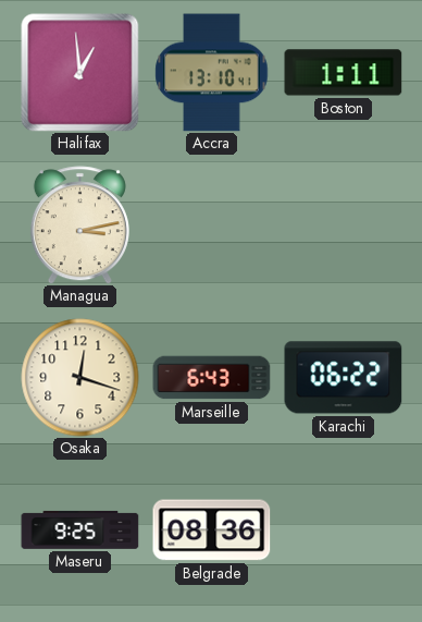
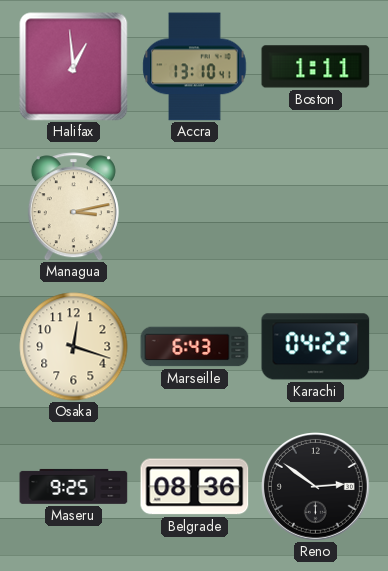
Karachi: 06:22 -> 04:22
Reno: none -> 2:51
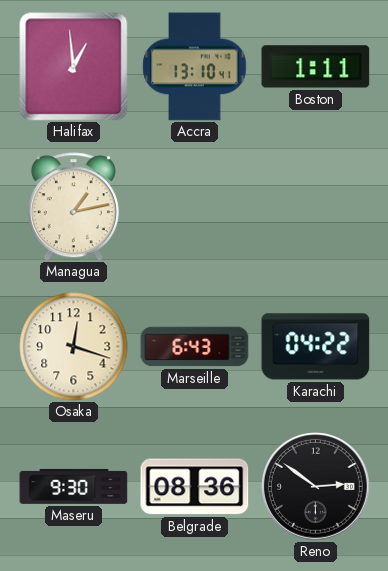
Managua: 3:13 -> 1:13
Maseru: 9:25 -> 9:30
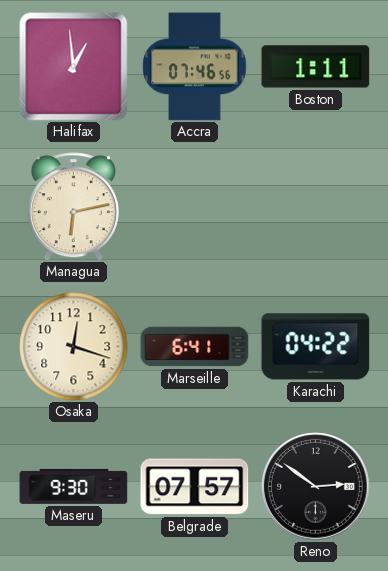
Accra: 13:10 -> 07:46
Managua: 1:13 -> 6:13
Marseille: 6:43 -> 6:41
Belgrade: 08:36 -> 07:57
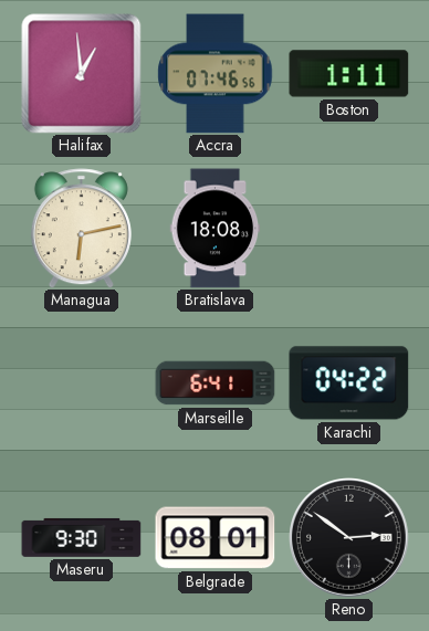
Bratislava: none -> 18:08
Osaka: 12:18 -> none
Belgrade: 07:57 -> 08:01
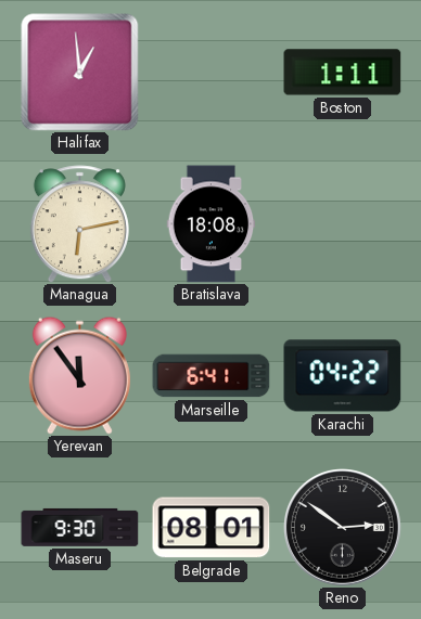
Accra: 07:46 -> none
Yerevan: none -> 11:54
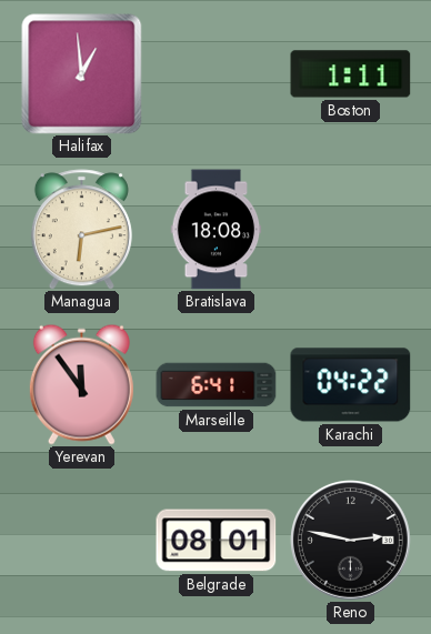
Maseru: 9:30 -> none
Reno: 2:51 -> 2:47
